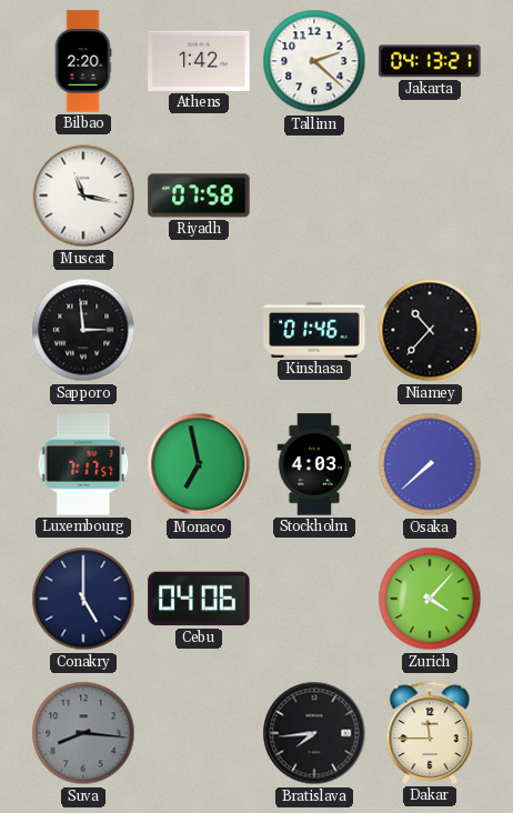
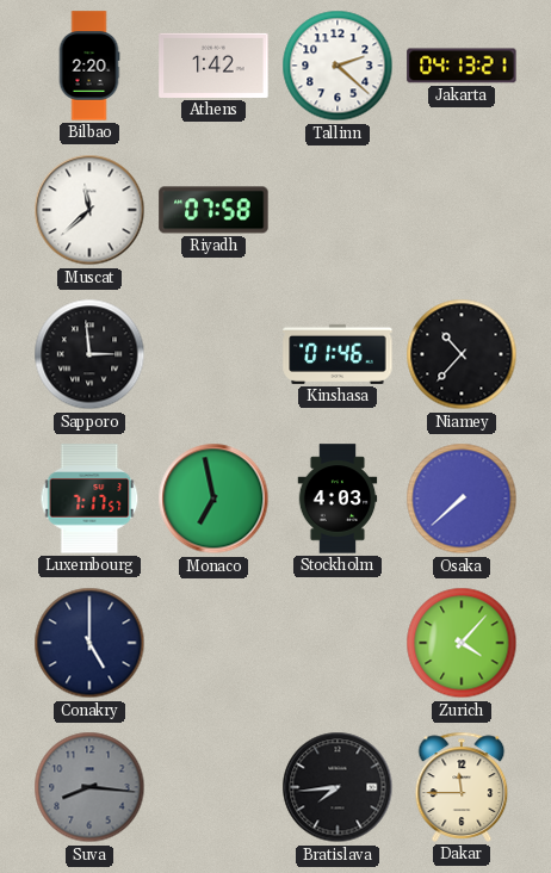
Muscat: 11:17 -> 11:38
Cebu: 04:06 -> none
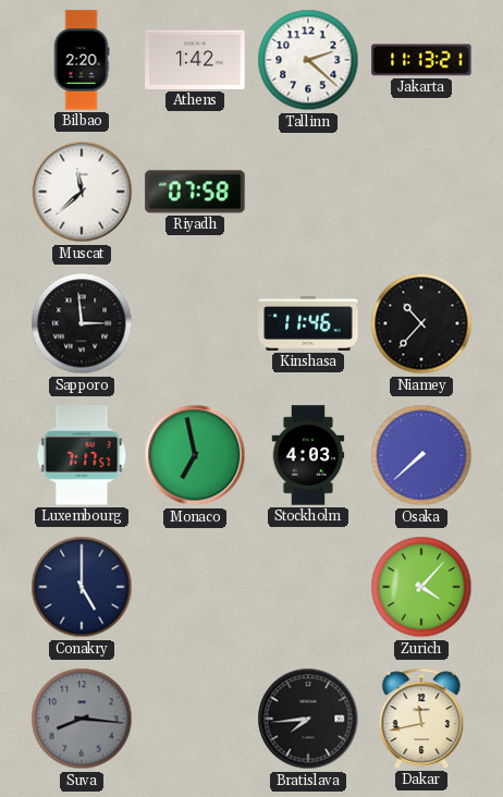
Jakarta: 04:13 -> 11:13
Kinshasa: 01:46 -> 11:46
Dakar: 11:45 -> 11:43
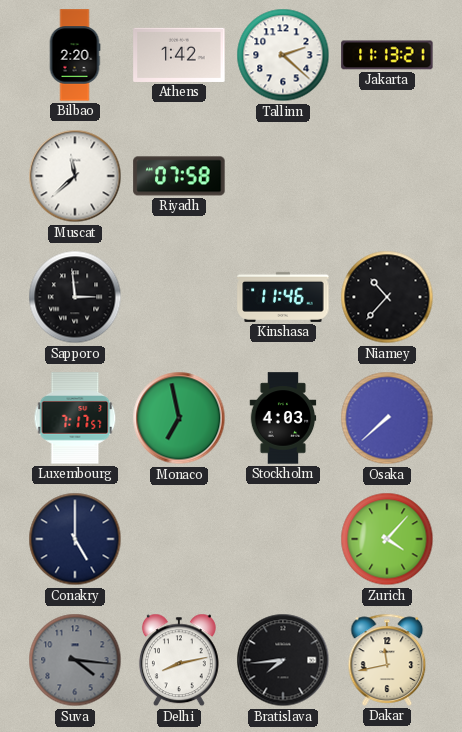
Suva: 8:16 -> 4:16
Delhi: none -> 8:13
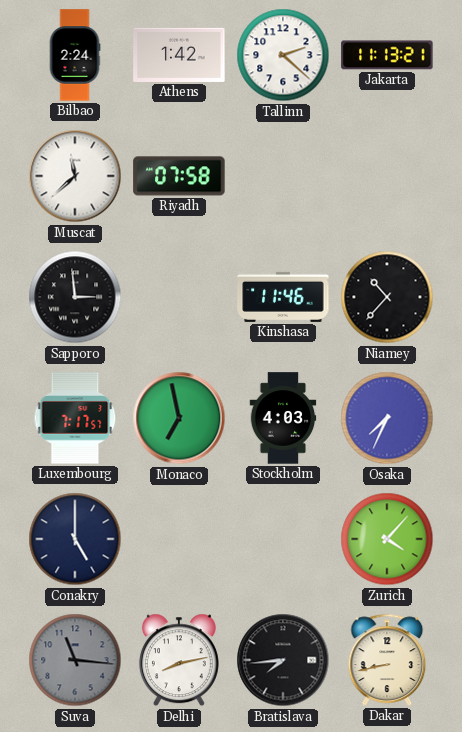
Bilbao: 2:20 -> 2:24
Osaka: 7:38 -> 7:34
Suva: 4:16 -> 11:16
Dakar: 11:43 -> 8:43
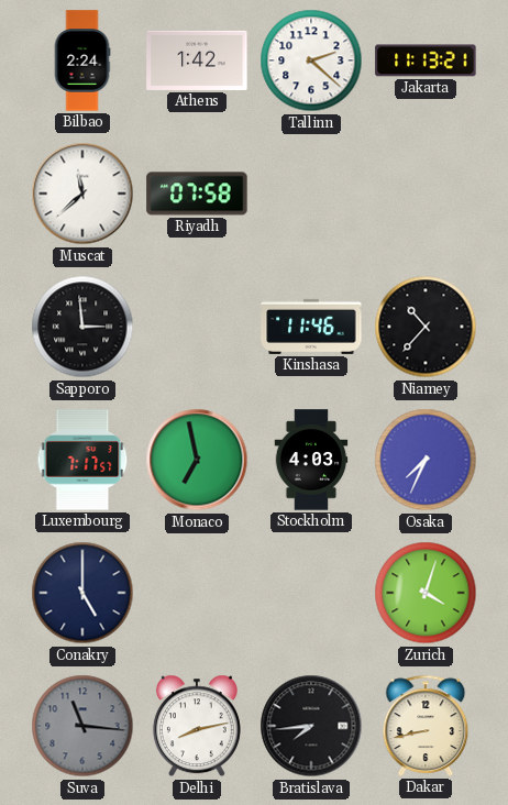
Zurich: 4:07 -> 4:03
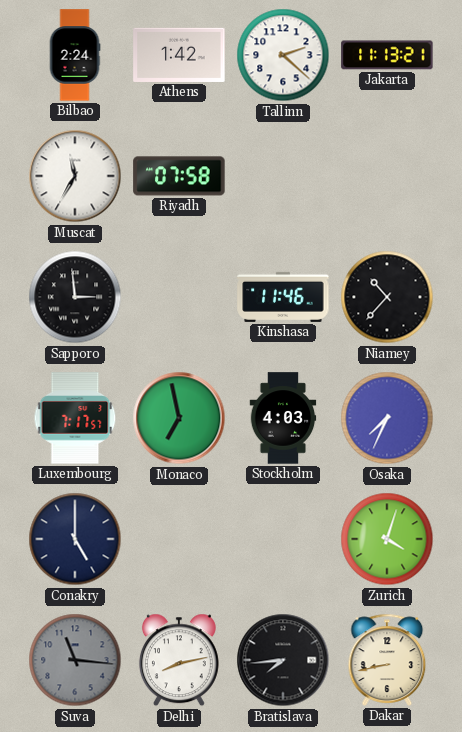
Muscat: 11:38 -> 11:35
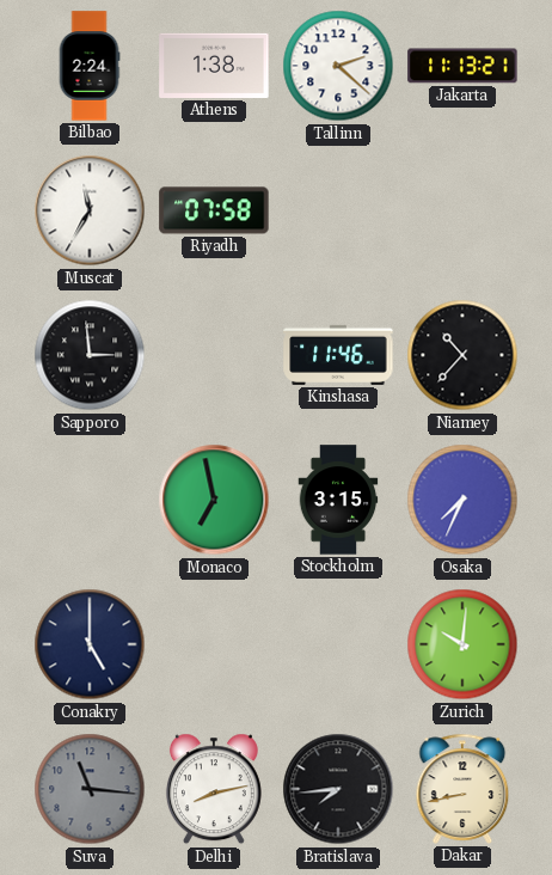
Athens: 1:42 -> 1:38
Luxembourg: 7:17 -> none
Stockholm: 4:03 -> 3:15
Zurich: 4:03 -> 10:01
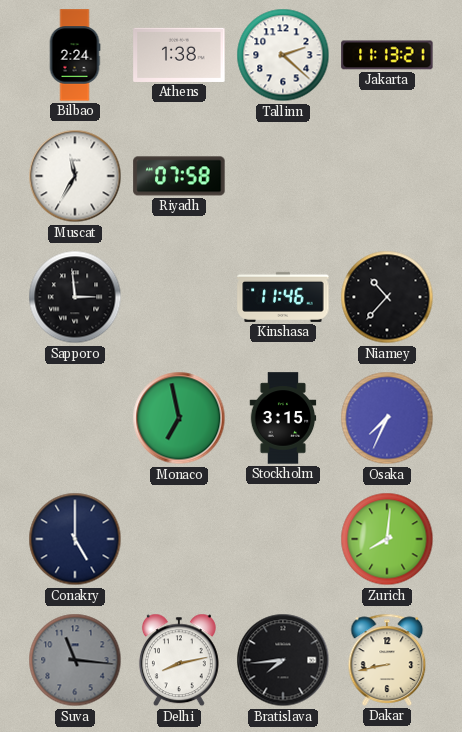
Zurich: 10:01 -> 8:01
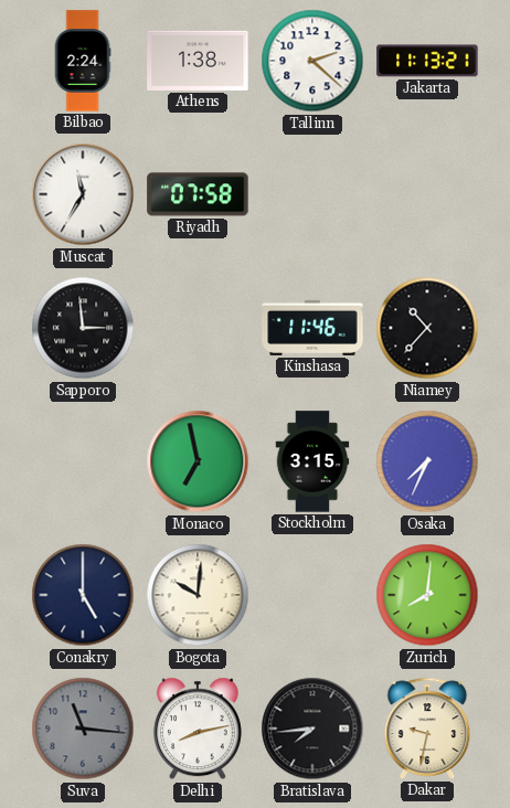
Bogota: none -> 10:01
Dakar: 8:43 -> 9:32
